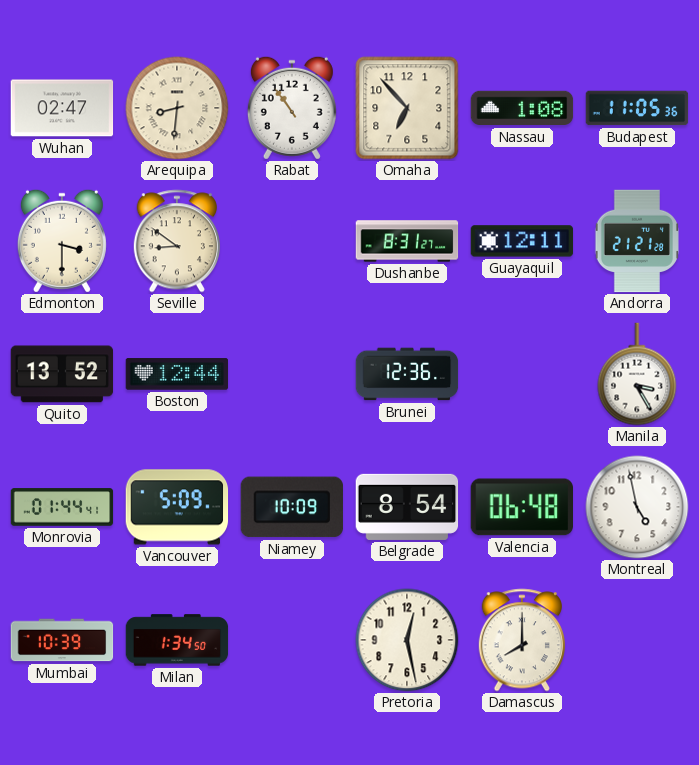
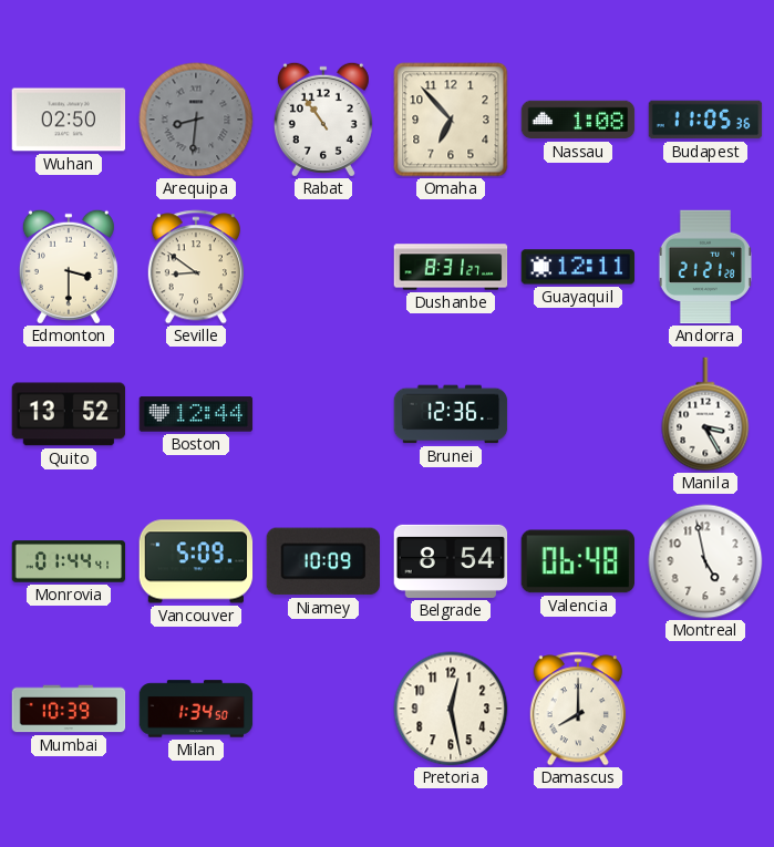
Wuhan: 02:47 -> 02:50
Arequipa dial: cream -> grey
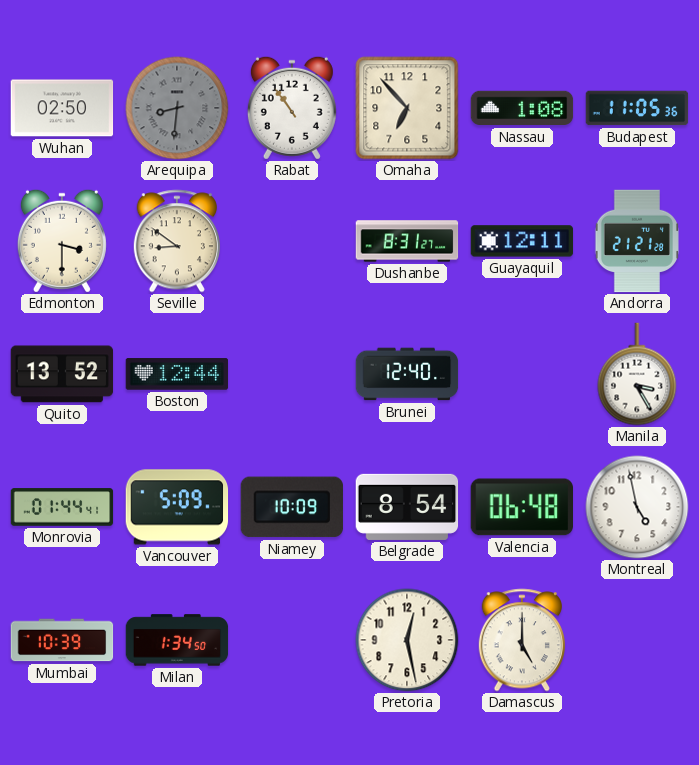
Brunei: 12:36 -> 12:40
Damascus: 8:00 -> 5:00
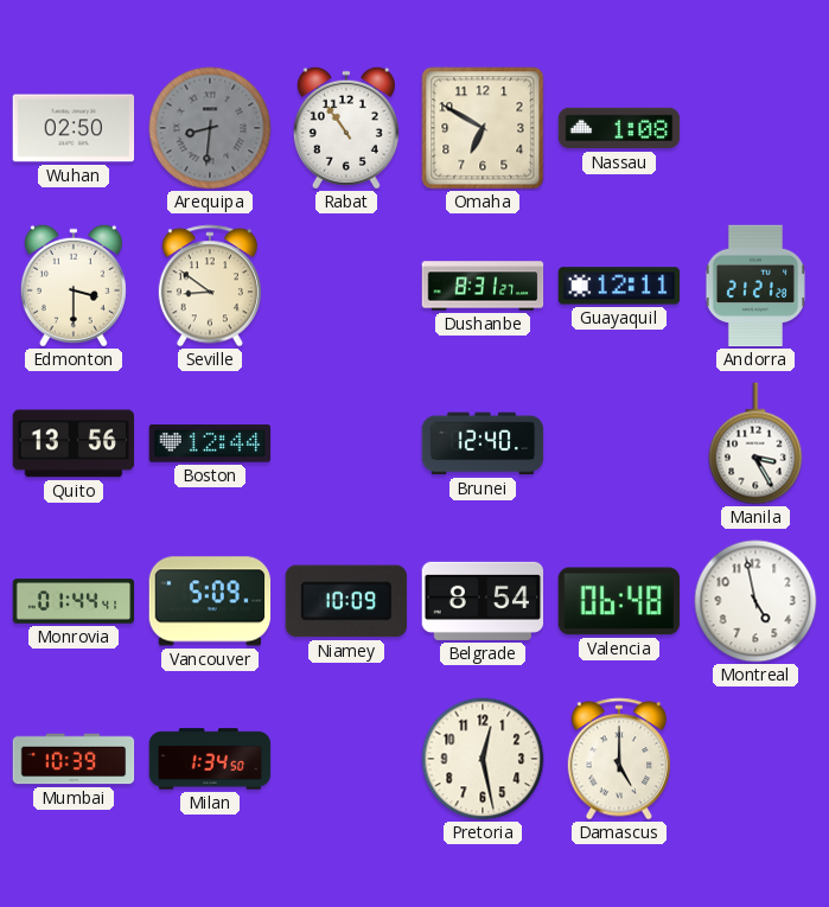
Omaha: 6:53 -> 6:50
Budapest: 11:05 -> none
Quito: 13:52 -> 13:56
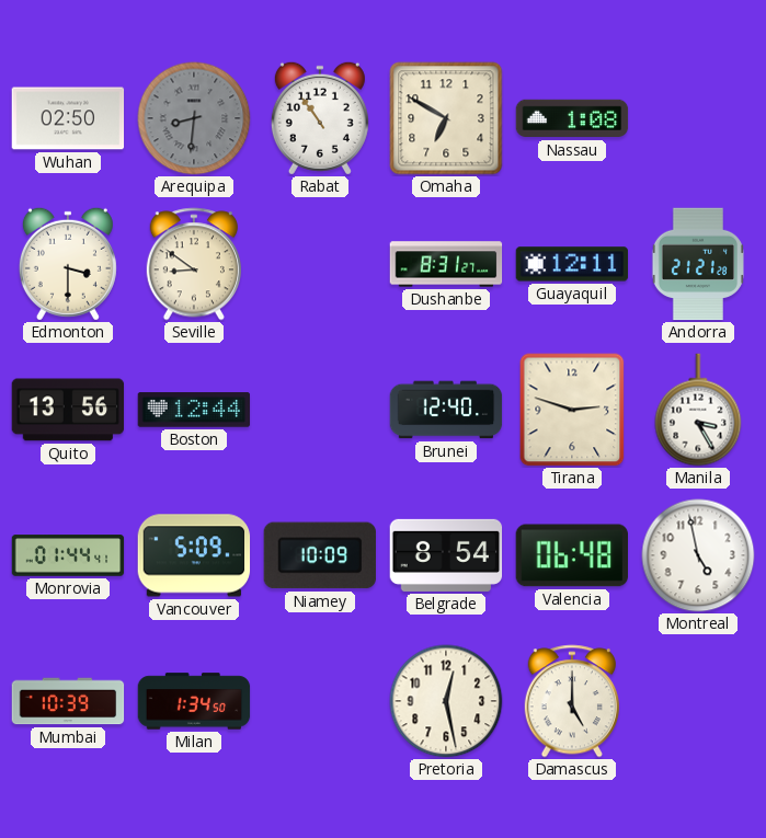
Tirana: none -> 2:48
